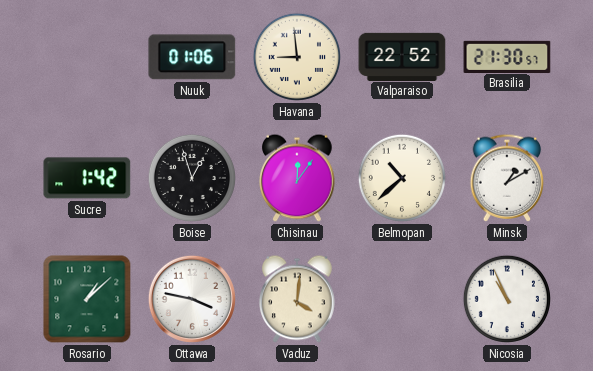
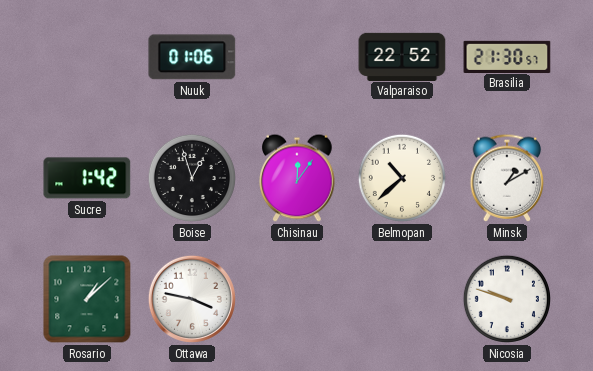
Havana: 8:59 -> none
Vaduz: 4:01 -> none
Nicosia: 10:56 -> 9:48
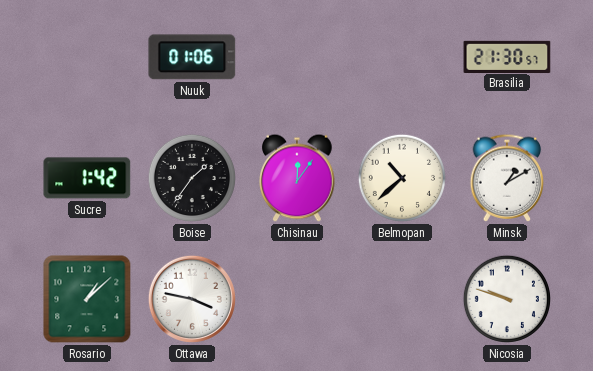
Valparaiso: 22:52 -> none
Boise: 12:57 -> 1:36
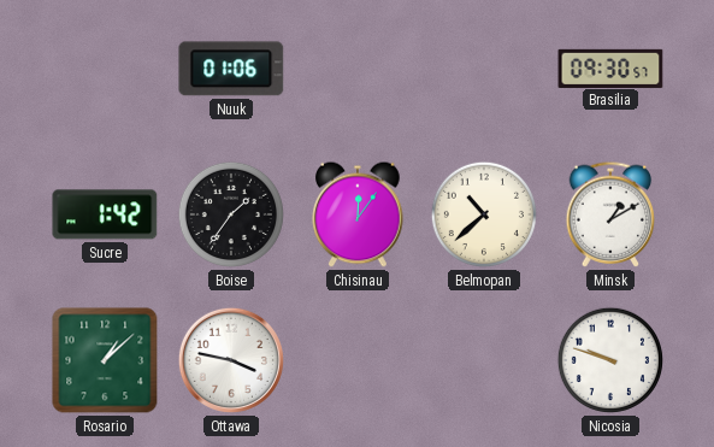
Brasilia: 21:30 -> 09:30
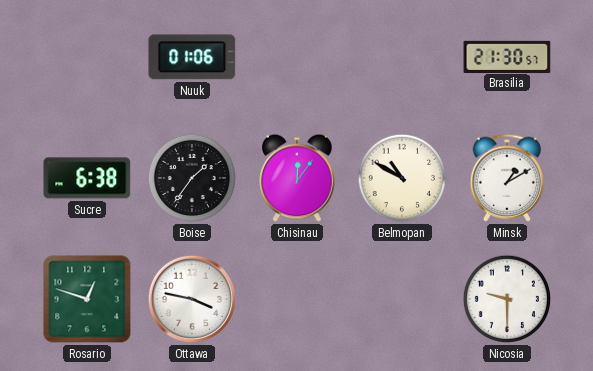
Brasilia: 09:30 -> 21:30
Sucre: 1:42 -> 6:38
Belmopan: 10:38 -> 10:50
Rosario: 1:08 -> 12:48
Nicosia: 9:48 -> 9:30
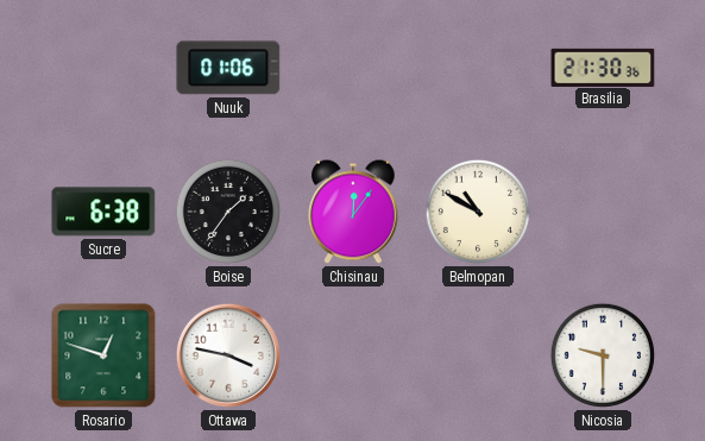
Brasilia: 21:30:57 -> 21:30:36
Minsk: 1:10 -> none
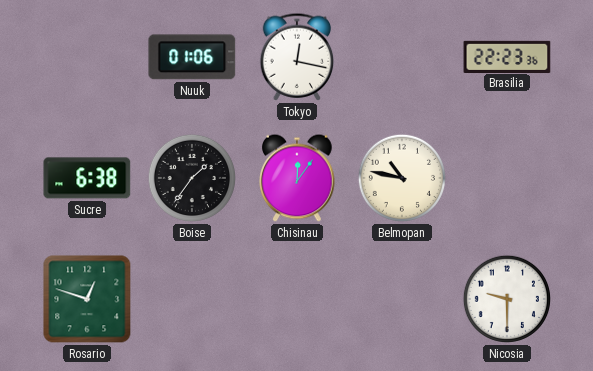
Tokyo: none -> 12:17
Brasilia: 21:30 -> 22:23
Belmopan: 10:50 -> 10:47
Ottawa: 3:47 -> none
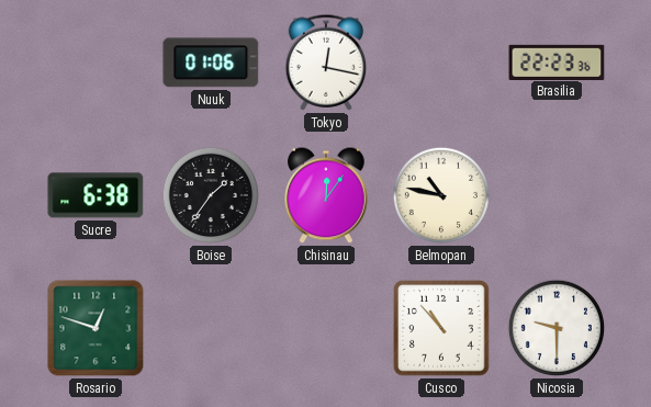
Cusco: none -> 10:53
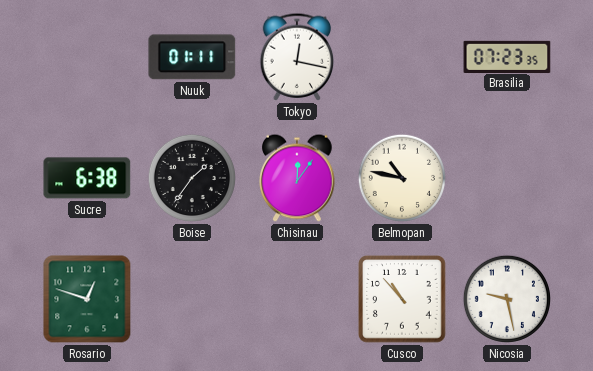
Nuuk: 01:06 -> 01:11
Brasilia: 22:23 -> 07:23
Nicosia: 9:30 -> 9:28
